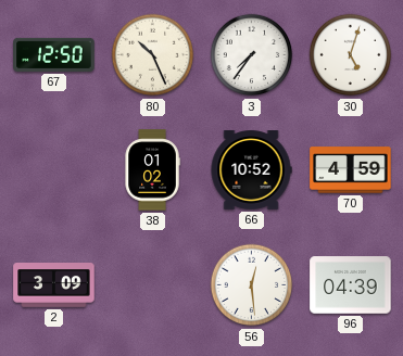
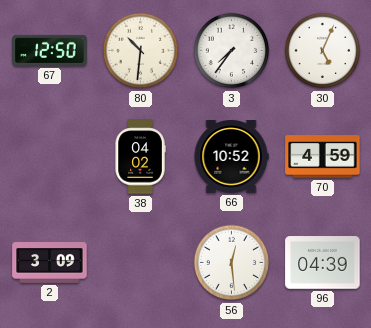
80: 10:26 -> 10:31
30: 5:03 -> 5:04
38: 01:02 -> 04:02
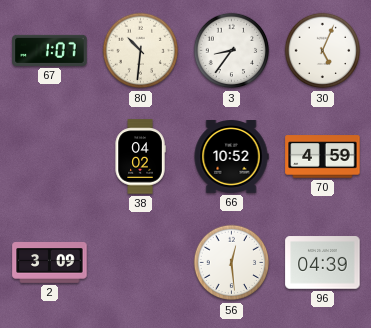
67: 12:50 -> 1:07
3: 7:36 -> 8:36
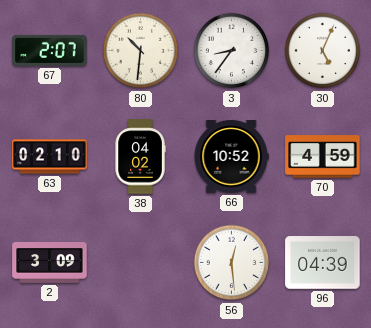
67: 1:07 -> 2:07
63: none -> 02:10
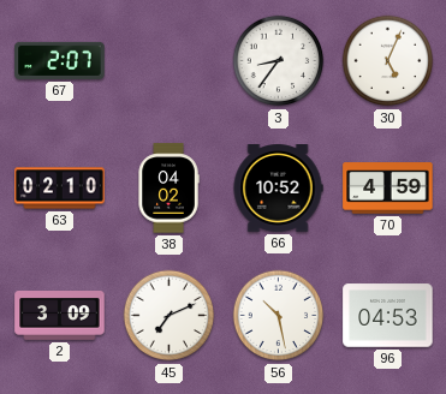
80: 10:31 -> none
45: none -> 7:11
56: 12:29 -> 10:28
96: 04:39 -> 04:53
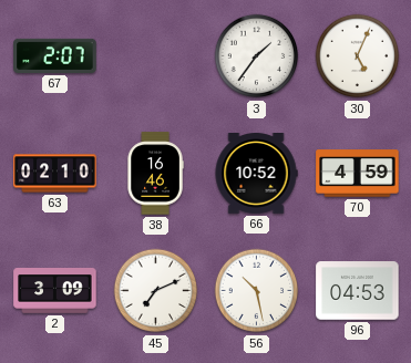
3: 8:36 -> 1:36
38: 04:02 -> 16:46
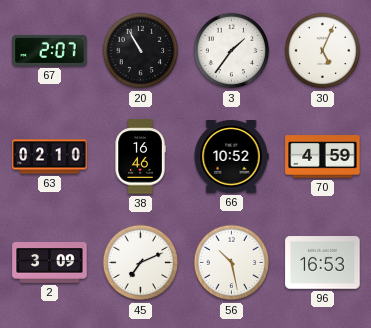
20: none -> 10:55
96: 04:53 -> 16:53
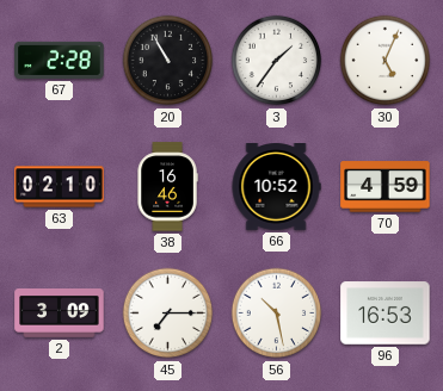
67: 2:07 -> 2:28
45: 7:11 -> 7:15
